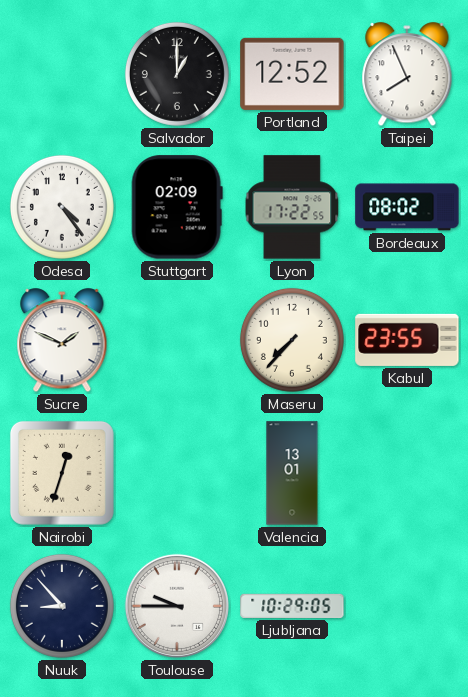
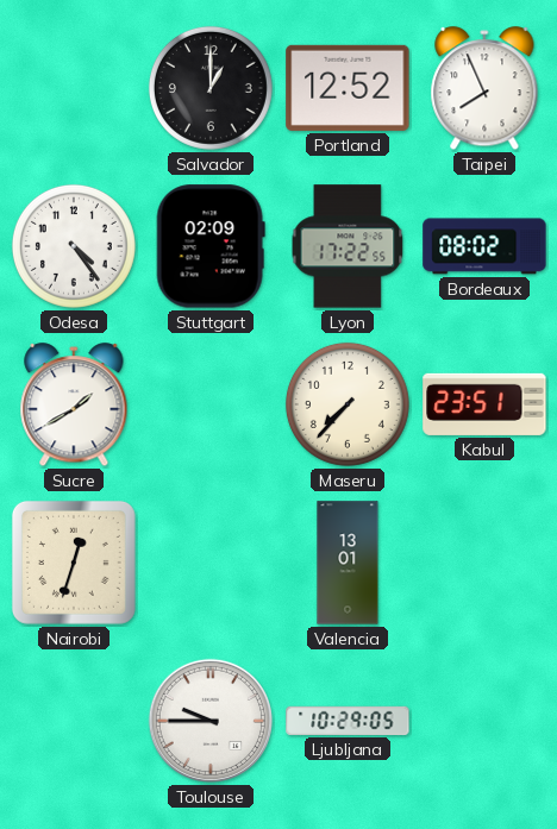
Sucre: 1:49 -> 1:40
Kabul: 23:55 -> 23:51
Nuuk: 8:53 -> none
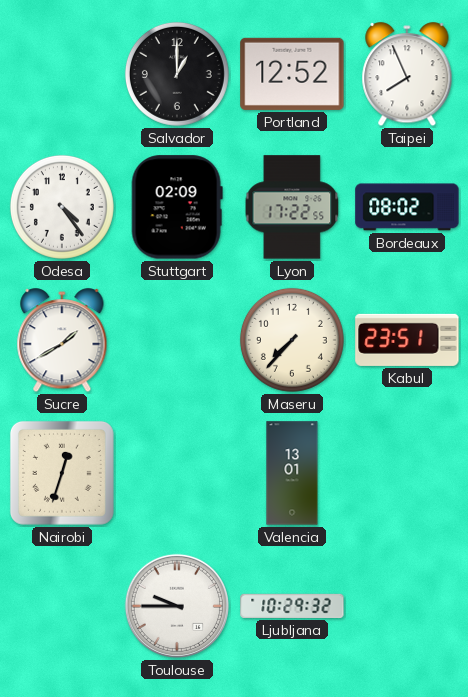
Ljubljana: 10:29:05 -> 10:29:32
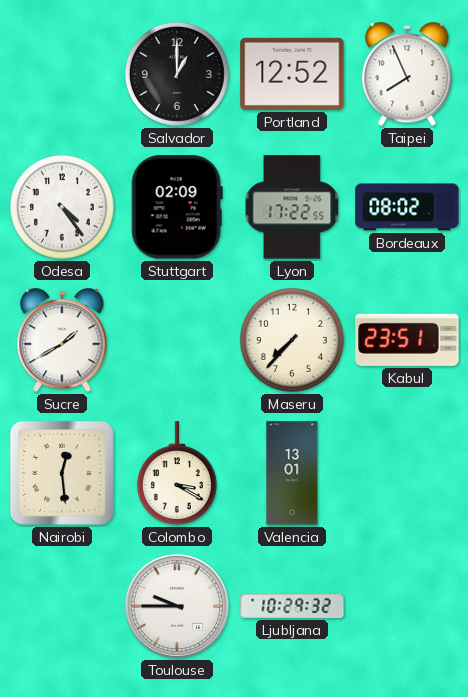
Nairobi: 12:33 -> 12:29
Colombo: none -> 3:20
